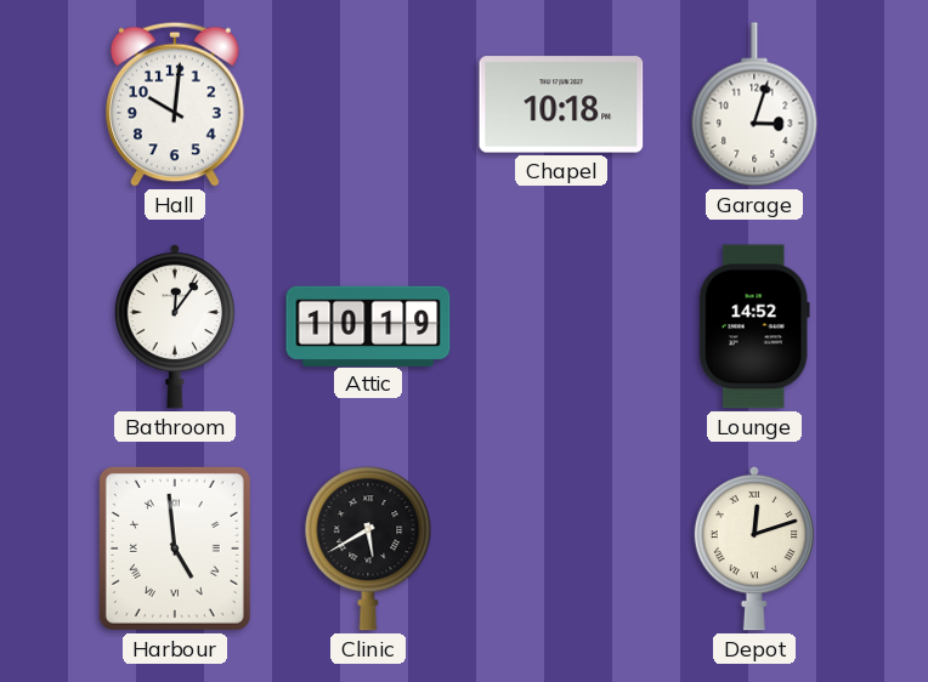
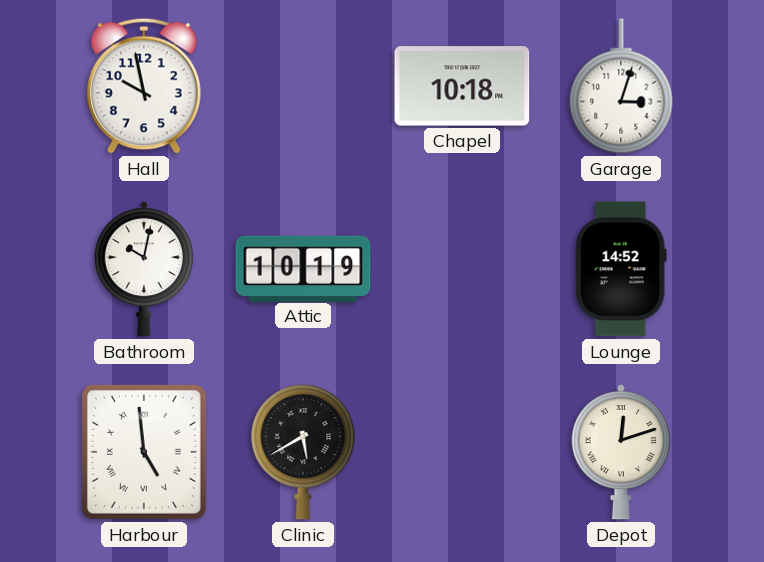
Hall: 10:01 -> 9:58
Bathroom: 12:06 -> 10:02
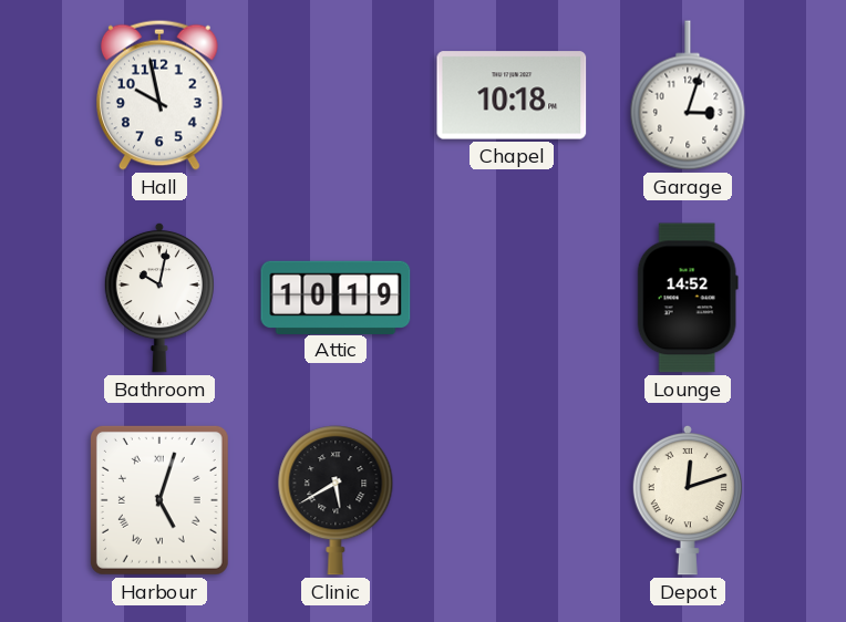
Harbour: 4:59 -> 5:03
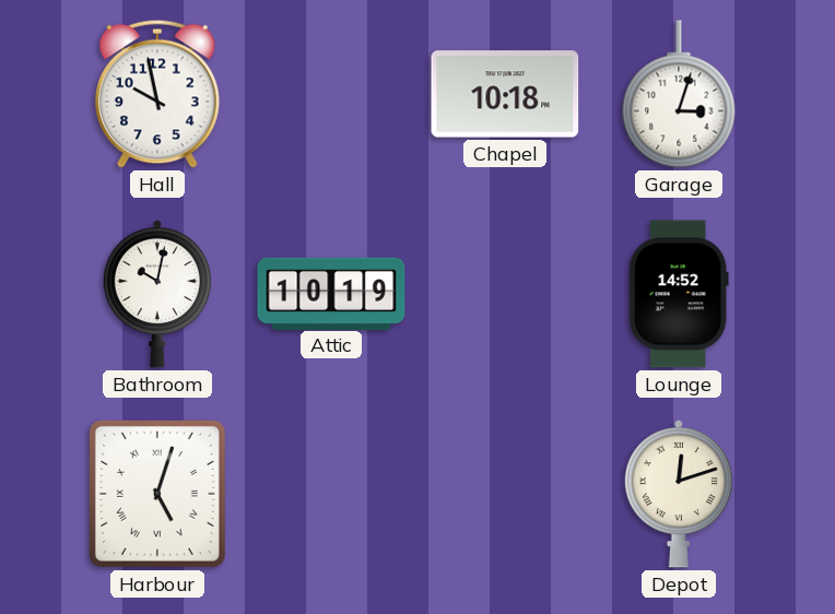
Clinic: 5:40 -> none
